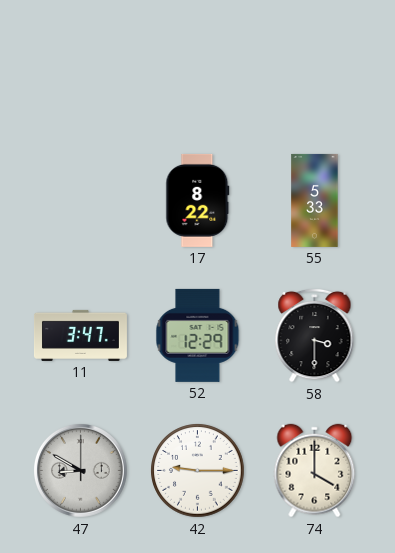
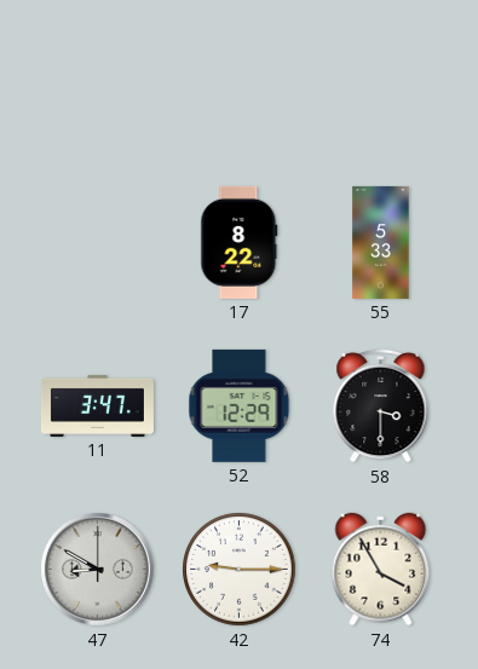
74: 4:00 -> 3:55
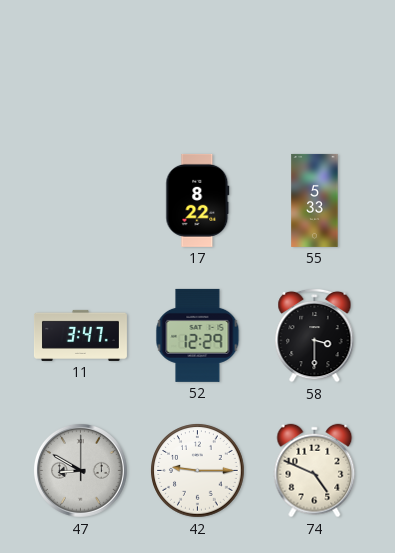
74: 3:55 -> 4:49
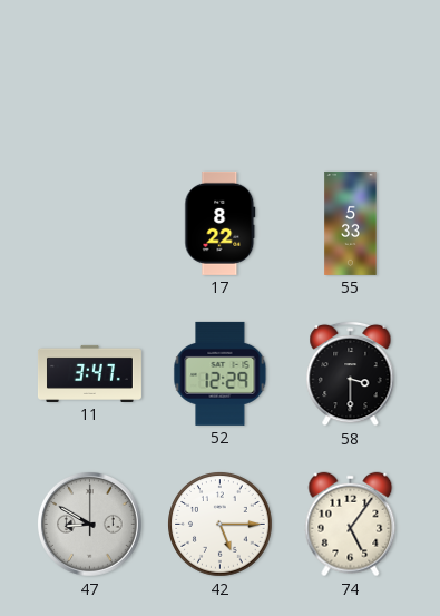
42: 9:15 -> 5:15
74: 4:49 -> 5:06
